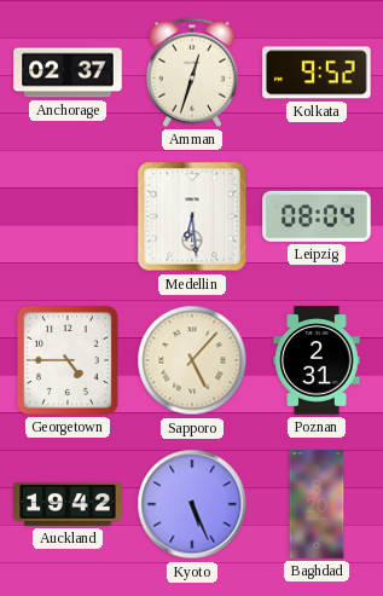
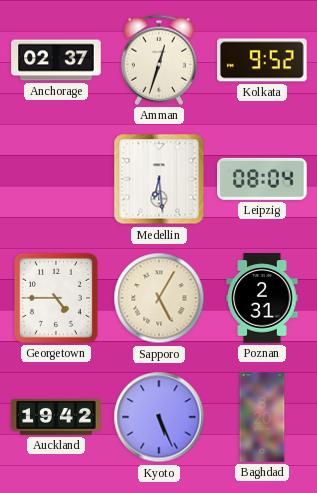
Sapporo: 5:07 -> 5:05
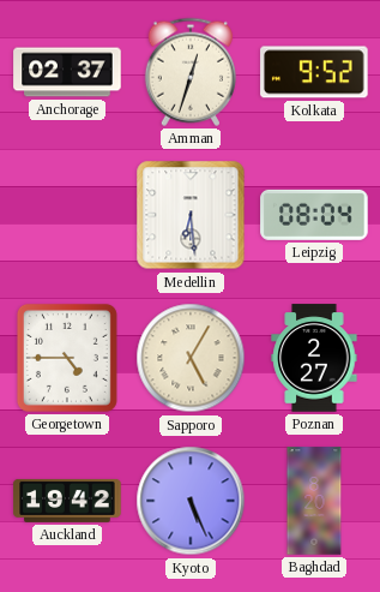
Poznan: 2:31 -> 2:27
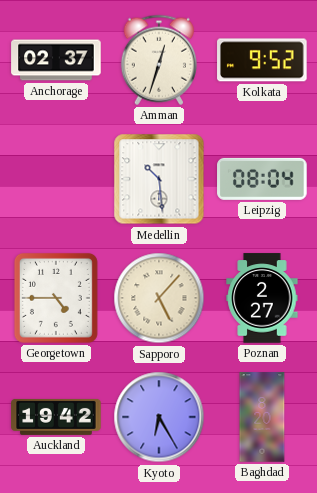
Medellin: 6:29 -> 10:29
Sapporo: 5:05 -> 5:07
Kyoto: 5:26 -> 6:25
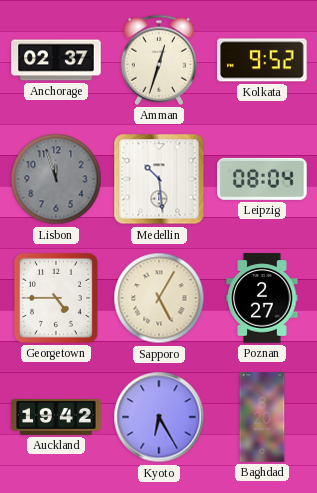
Lisbon: none -> 11:57
Sapporo: 5:07 -> 5:05
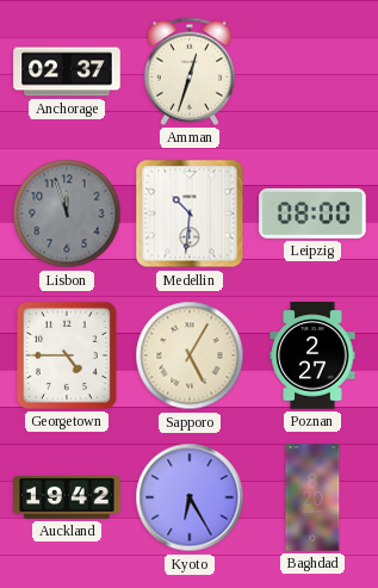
Kolkata: 9:52 -> none
Medellin: 10:29 -> 10:31
Leipzig: 08:04 -> 08:00
